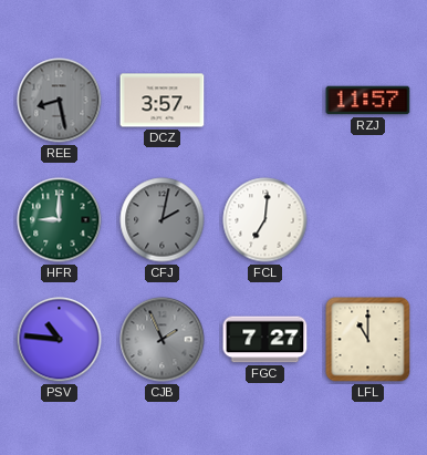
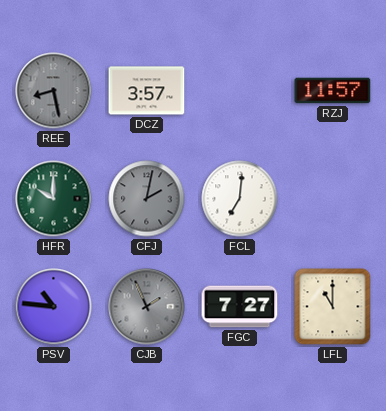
HFR: 9:00 -> 10:00
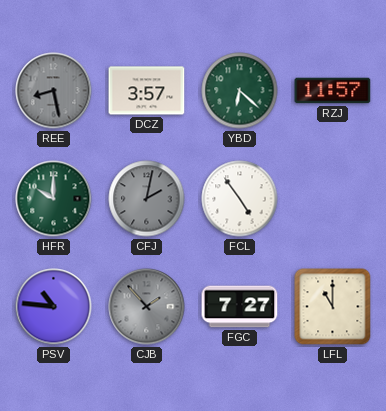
YBD: none -> 6:22
FCL: 7:01 -> 4:54
CJB: 1:56 -> 1:53
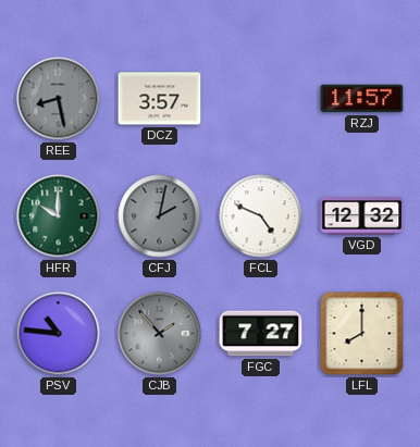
YBD: 6:22 -> none
FCL: 4:54 -> 4:49
VGD: none -> 12:32
LFL: 11:00 -> 8:00
